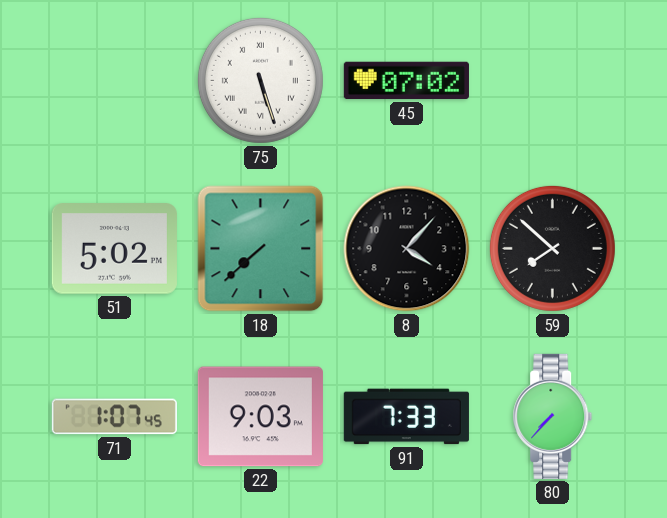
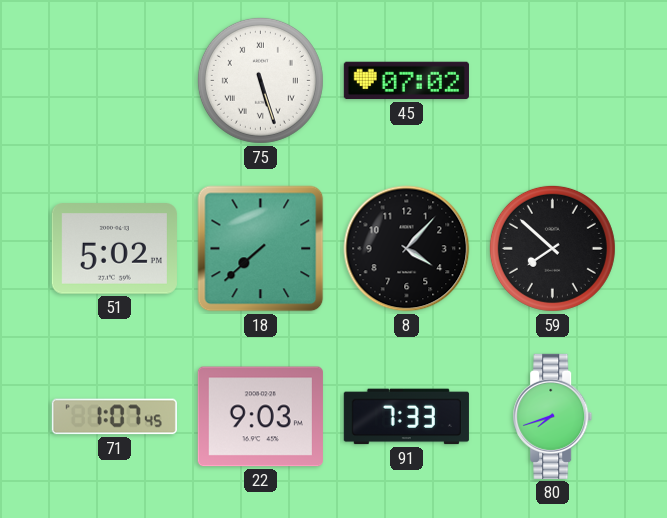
80: 7:37 -> 7:42
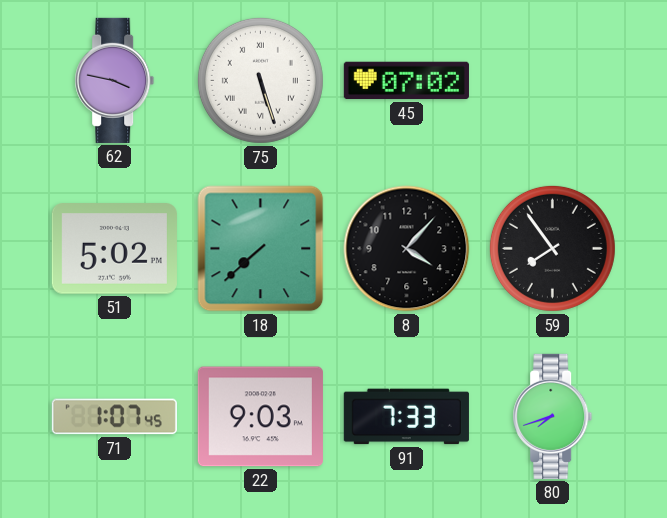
62: none -> 3:47
59: 7:52 -> 7:54
